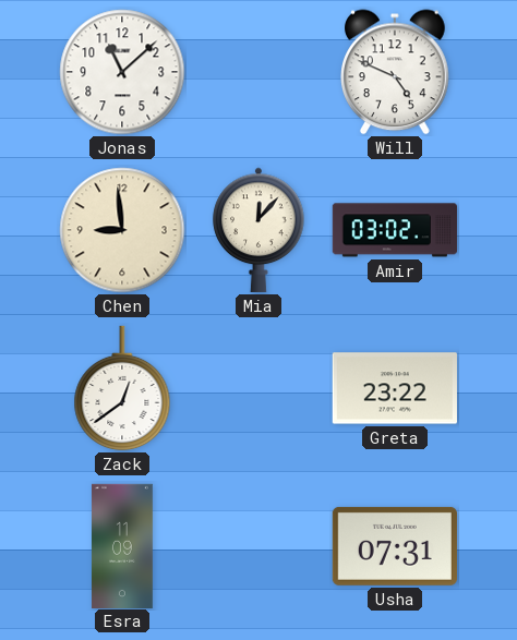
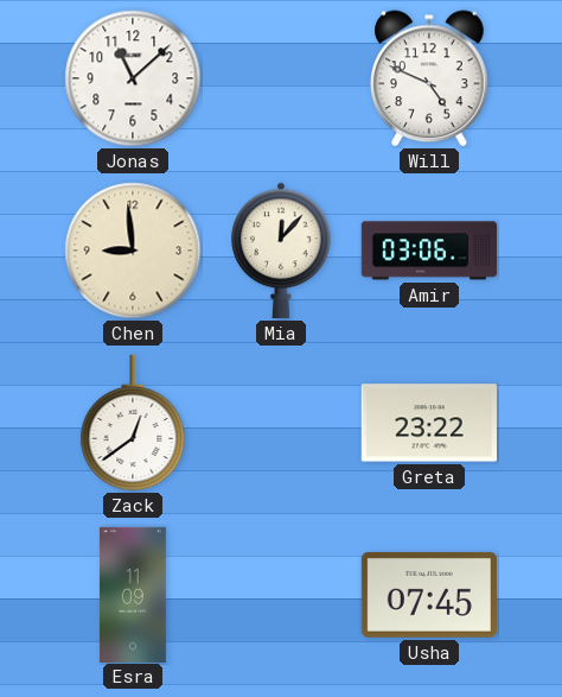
Amir: 03:02 -> 03:06
Usha: 07:31 -> 07:45
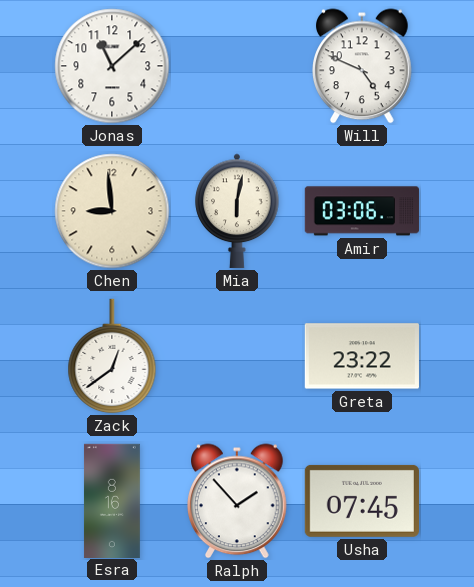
Mia: 12:07 -> 6:02
Esra: 11:09 -> 8:16
Ralph: none -> 1:53
